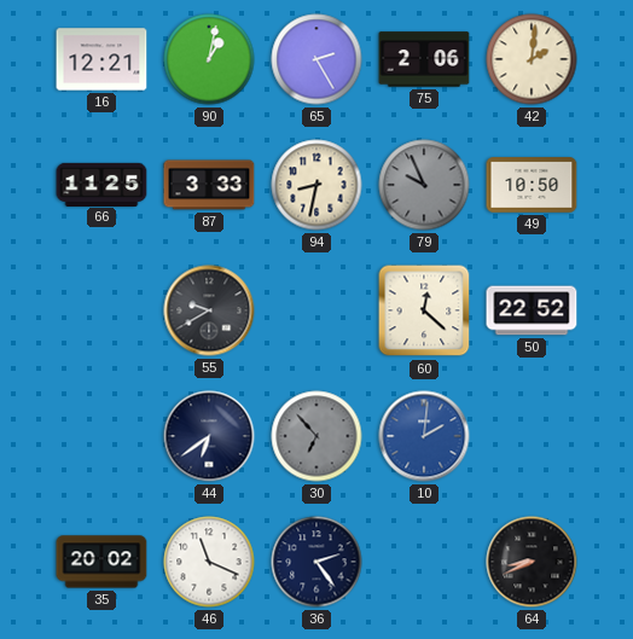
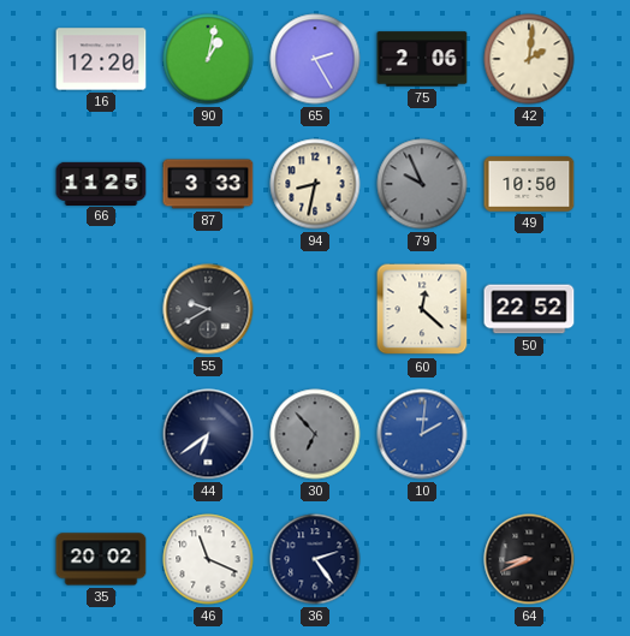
16: 12:21 -> 12:20
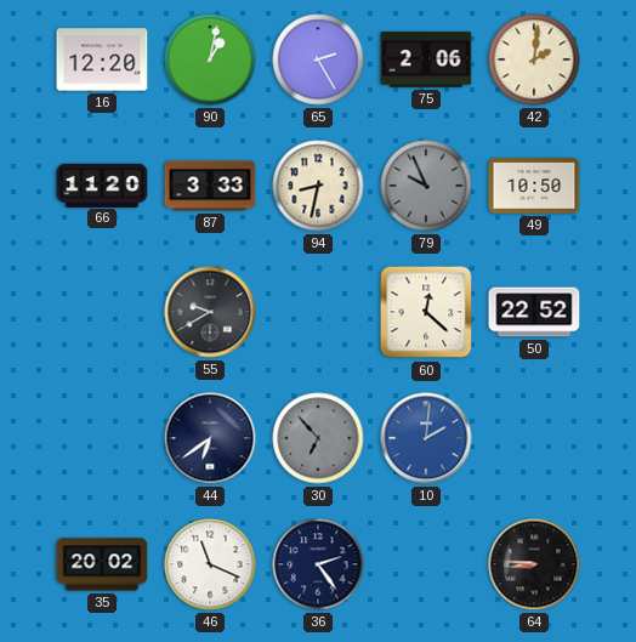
66: 11:25 -> 11:20
64: 8:41 -> 8:46
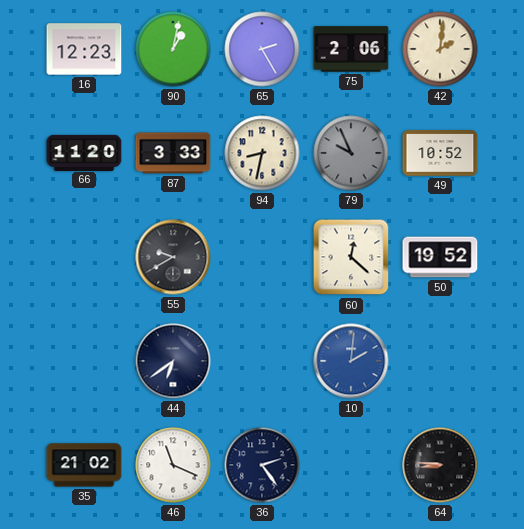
16: 12:20 -> 12:23
49: 10:50 -> 10:52
50: 22:52 -> 19:52
30: 6:53 -> none
35: 20:02 -> 21:02
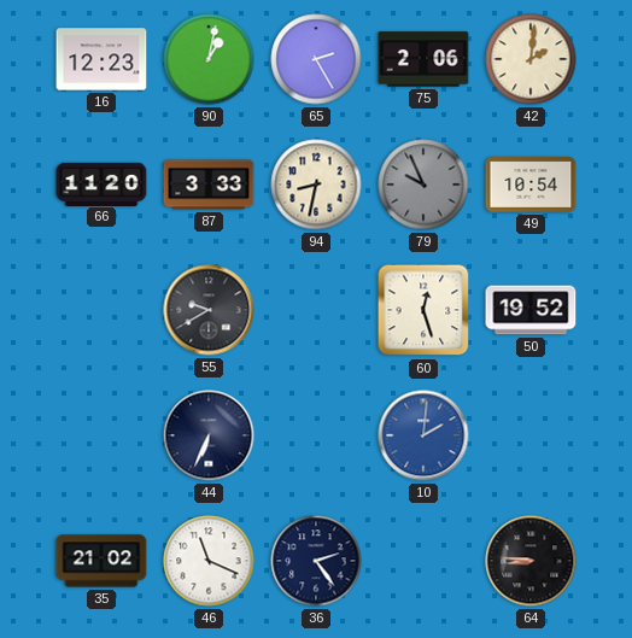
49: 10:52 -> 10:54
60: 12:22 -> 12:27
44: 6:39 -> 6:34
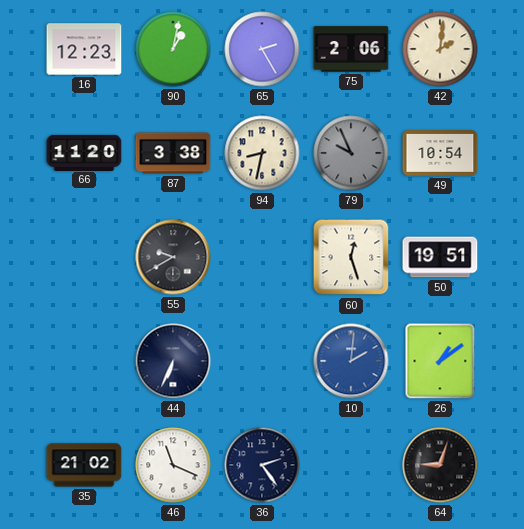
87: 3:33 -> 3:38
50: 19:52 -> 19:51
26: none -> 1:09
64: 8:46 -> 9:03
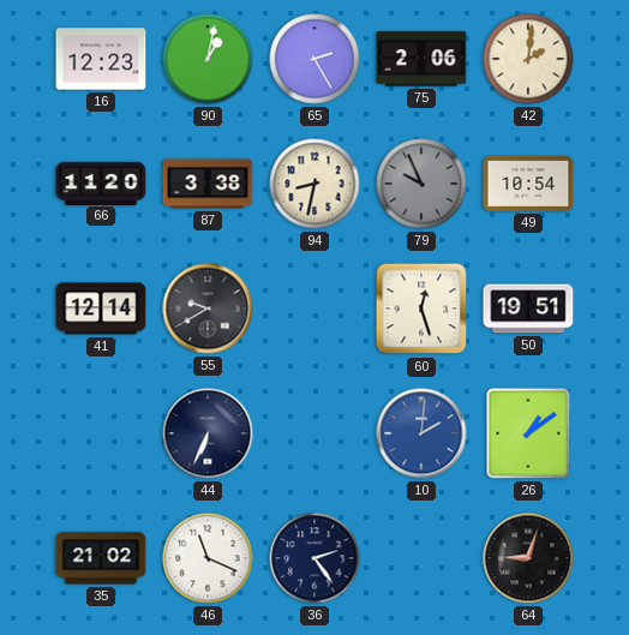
41: none -> 12:14
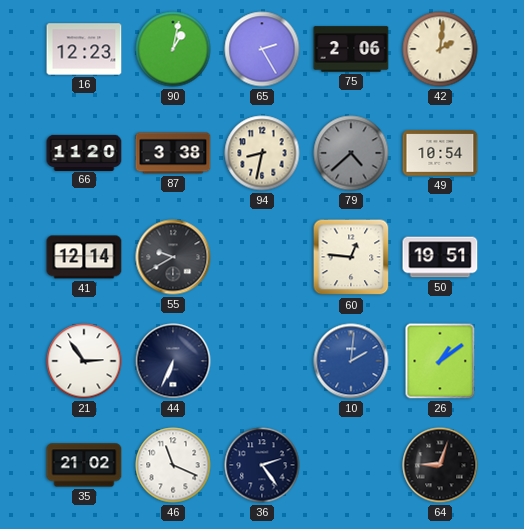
79: 9:56 -> 4:38
60: 12:27 -> 12:46
21: none -> 2:54
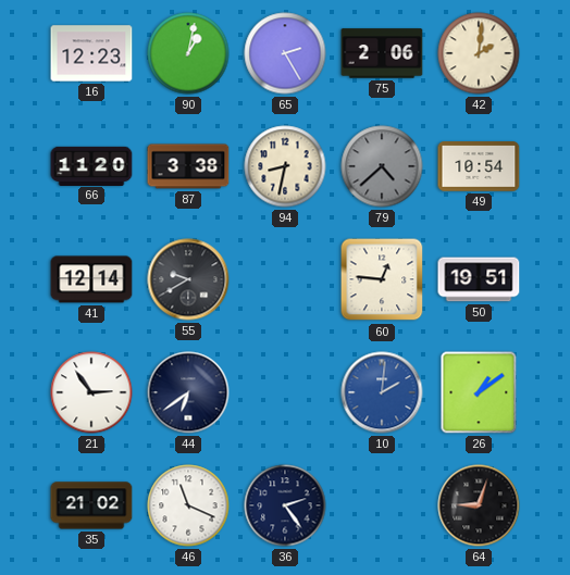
44: 6:34 -> 6:39
